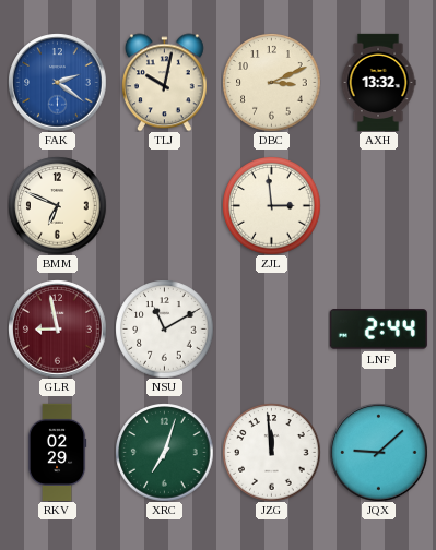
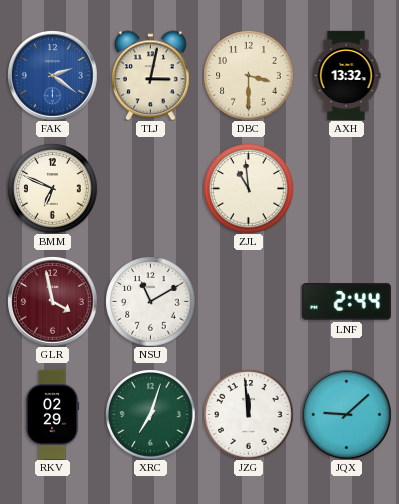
TLJ: 10:02 -> 3:02
DBC: 3:11 -> 3:30
ZJL: 2:59 -> 10:59
GLR: 8:58 -> 3:58
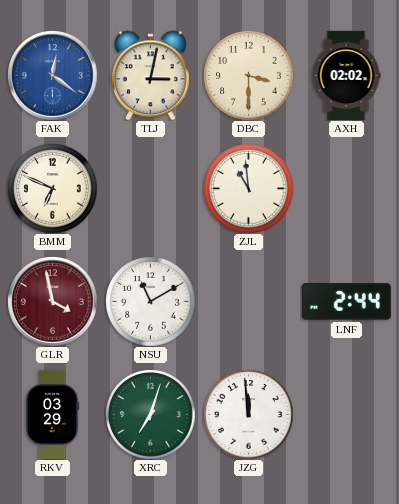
FAK: 2:21 -> 12:21
AXH: 13:32 -> 02:02
RKV: 02:29 -> 03:29
JQX: 9:08 -> none
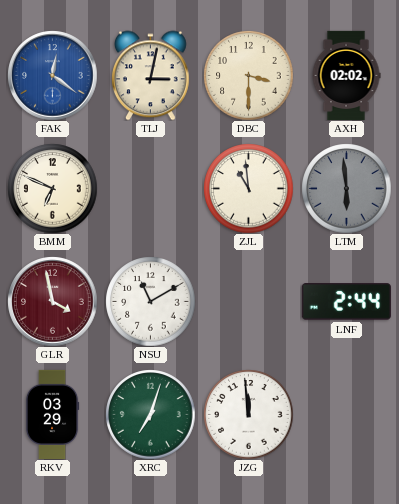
LTM: none -> 5:59
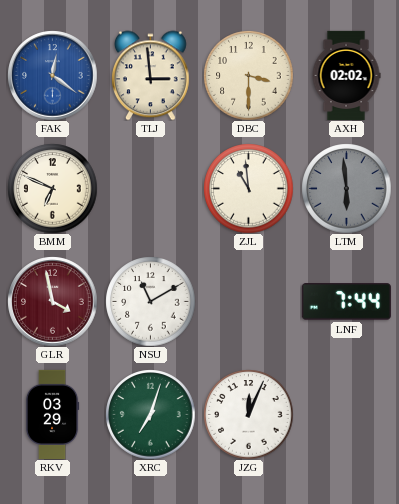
TLJ: 3:02 -> 2:59
LNF: 2:44 -> 7:44
JZG: 11:59 -> 12:04
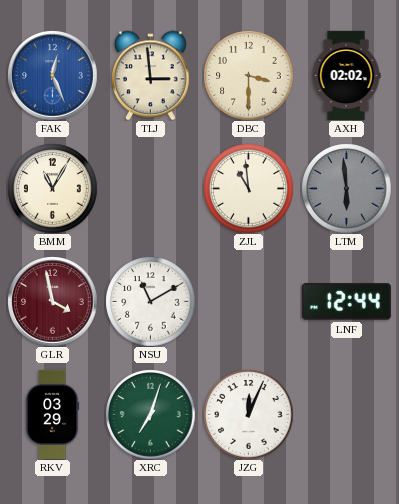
FAK: 12:21 -> 12:26
BMM: 6:49 -> 11:05
LNF: 7:44 -> 12:44
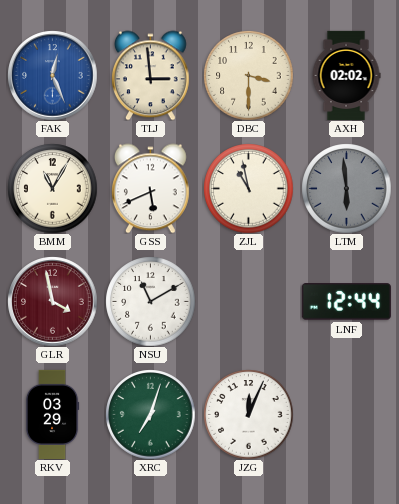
GSS: none -> 5:41
ZJL: 10:59 -> 10:58
